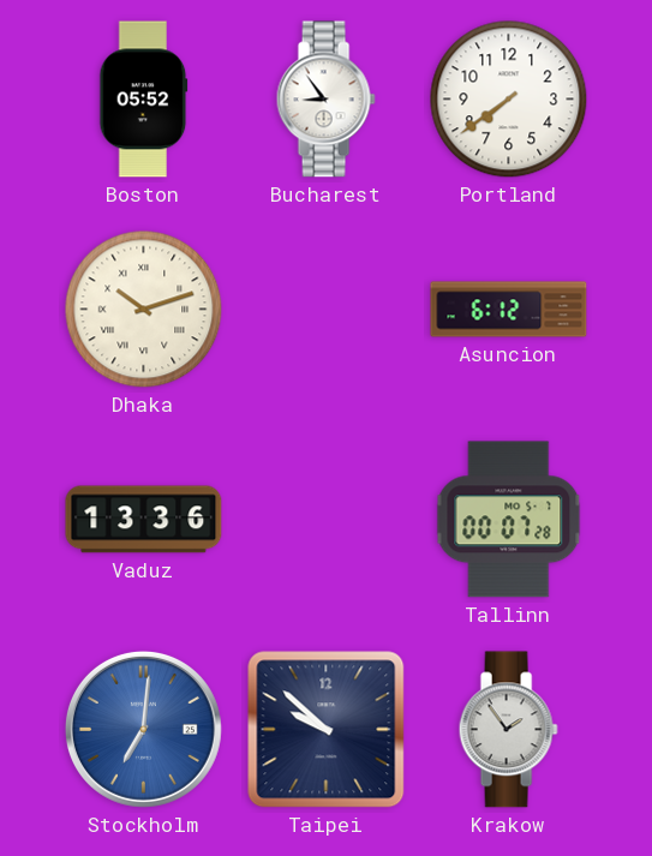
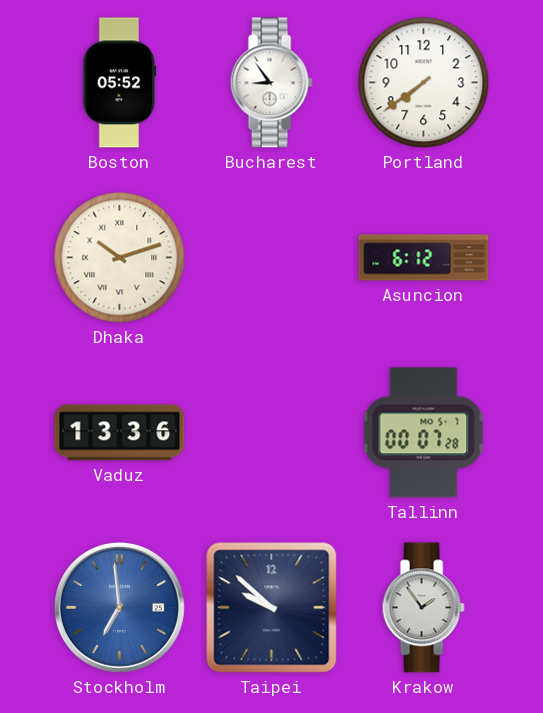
Stockholm: 7:01 -> 6:59
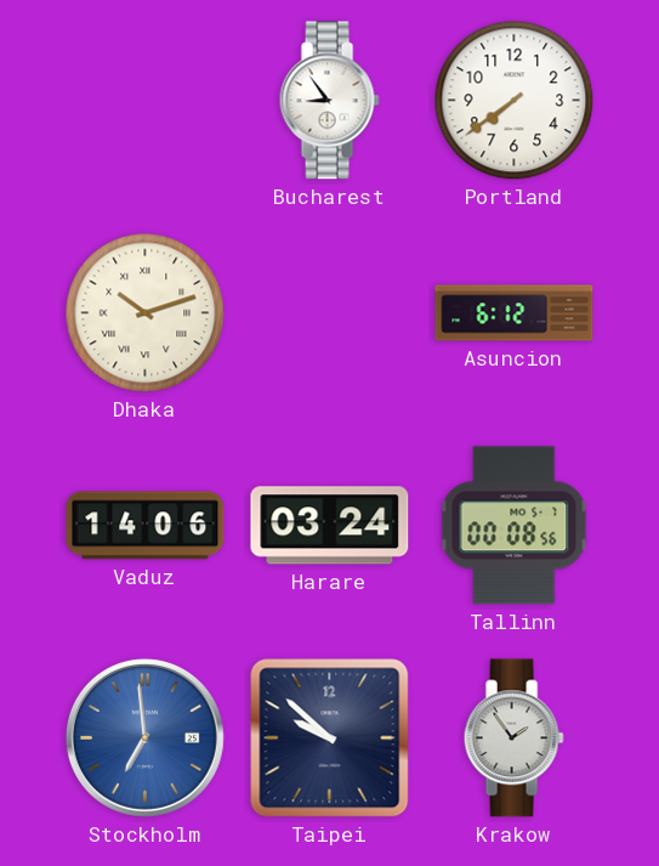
Boston: 05:52 -> none
Vaduz: 13:36 -> 14:06
Harare: none -> 03:24
Tallinn: 00:07 -> 00:08
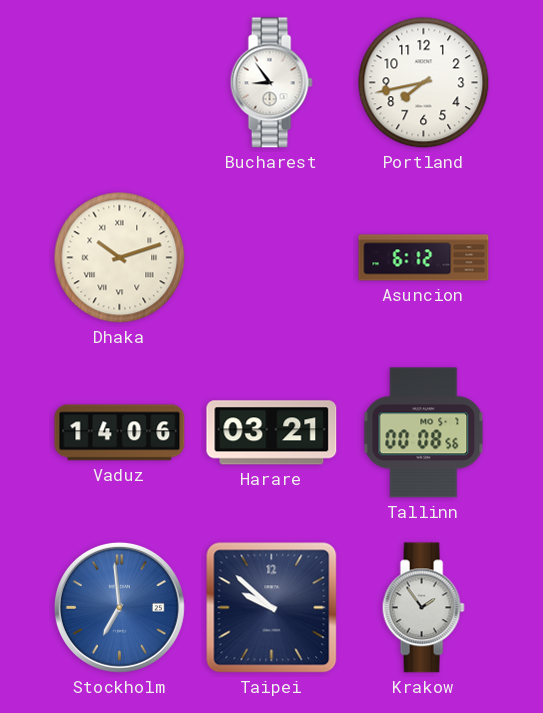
Portland: 7:39 -> 7:43
Harare: 03:24 -> 03:21
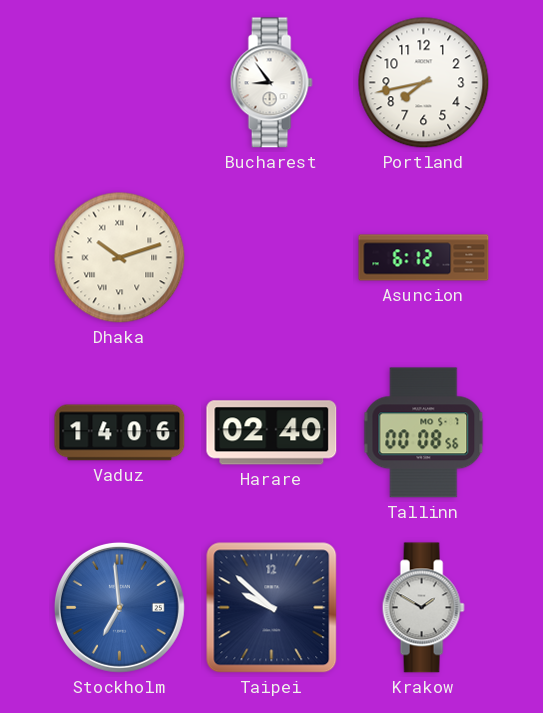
Harare: 03:21 -> 02:40
Krakow: 1:54 -> 1:50
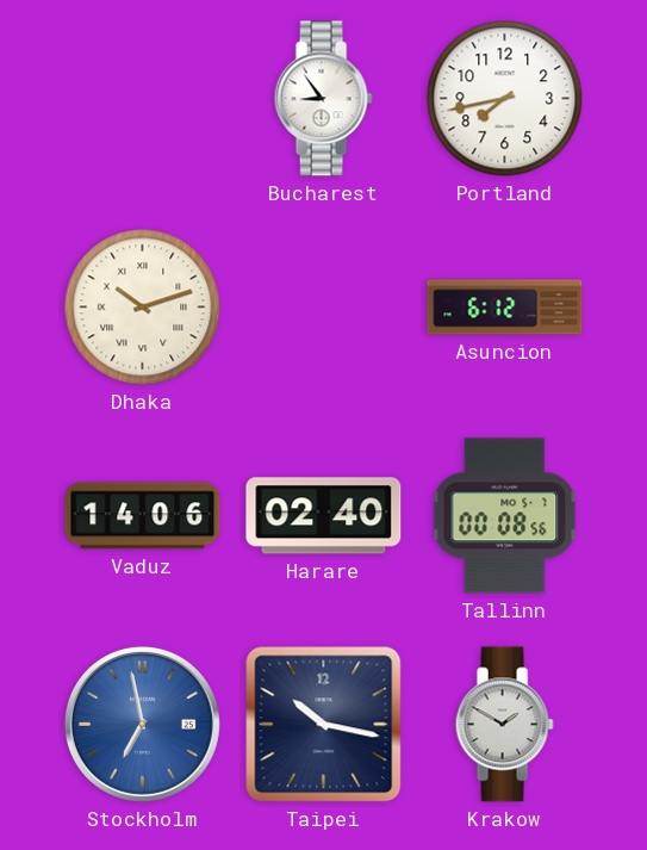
Stockholm: 6:59 -> 6:58
Taipei: 9:52 -> 10:17
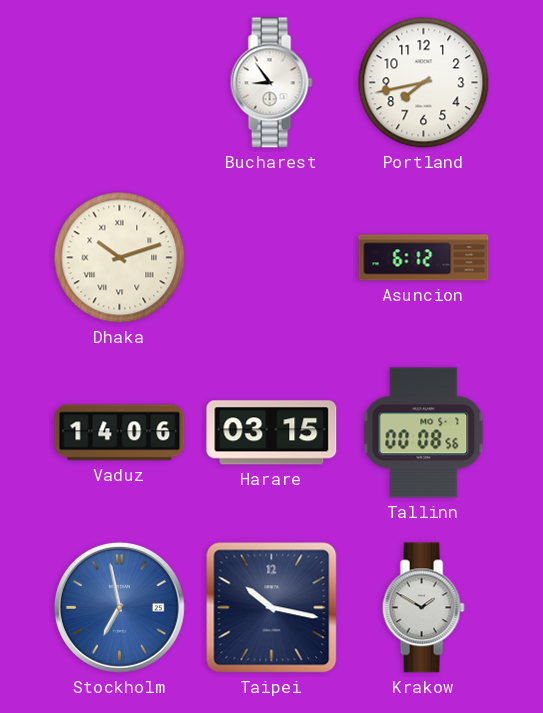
Harare: 02:40 -> 03:15
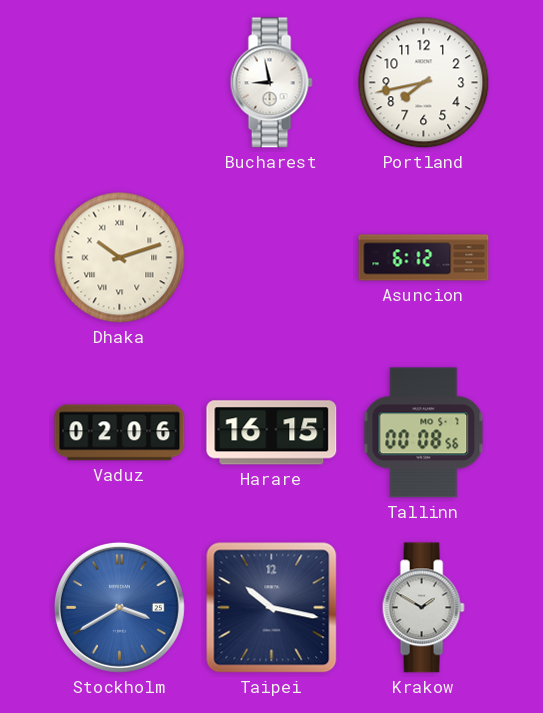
Bucharest: 8:54 -> 8:58
Vaduz: 14:06 -> 02:06
Harare: 03:15 -> 16:15
Stockholm: 6:58 -> 3:40
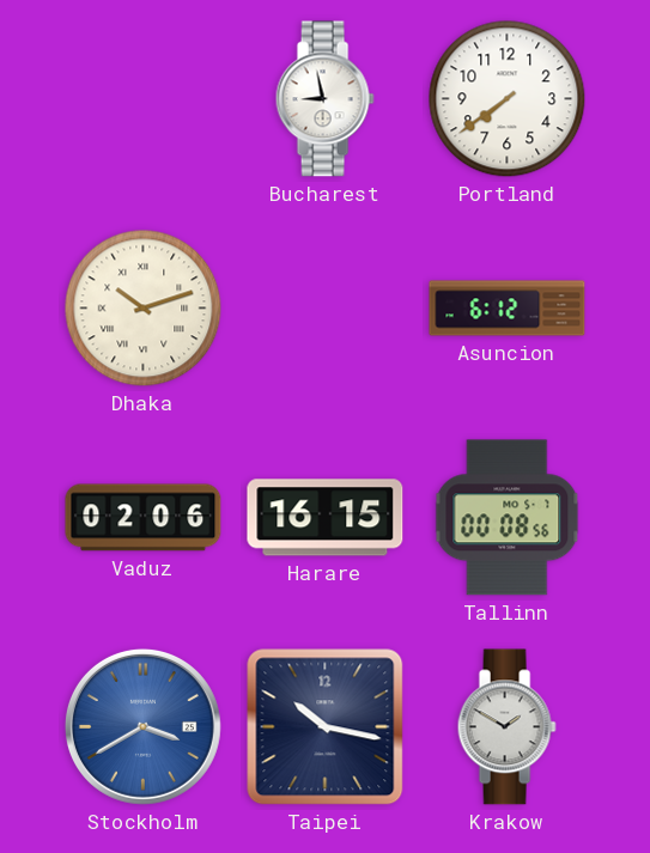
Portland: 7:43 -> 7:39
